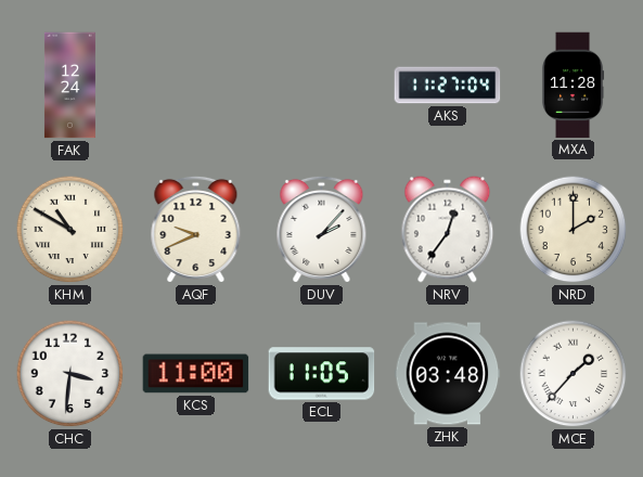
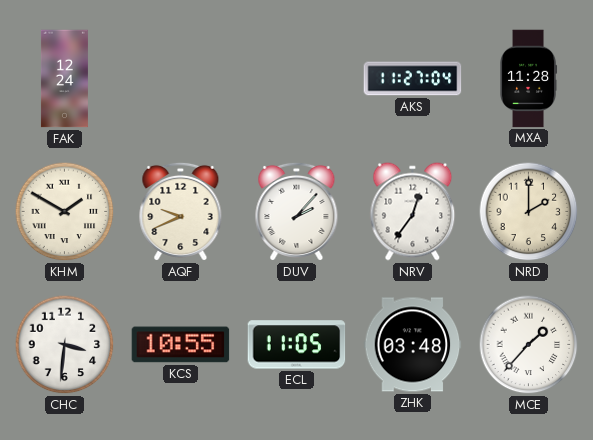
KHM: 10:50 -> 1:50
KCS: 11:00 -> 10:55
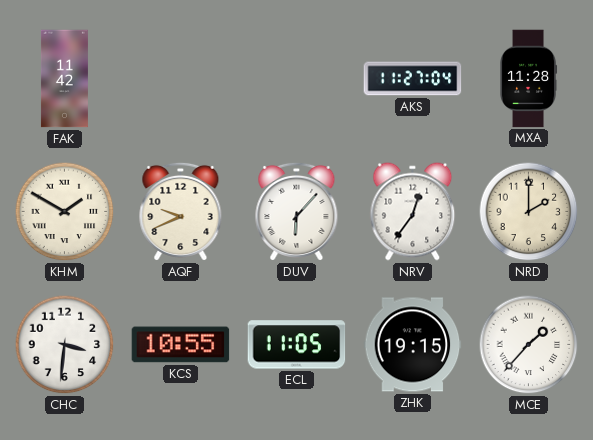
FAK: 12:24 -> 11:42
DUV: 2:07 -> 6:07
ZHK: 03:48 -> 19:15
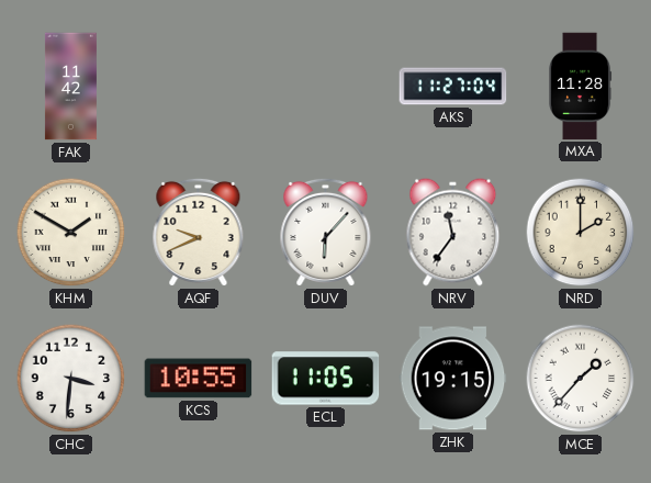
NRV: 12:36 -> 11:36
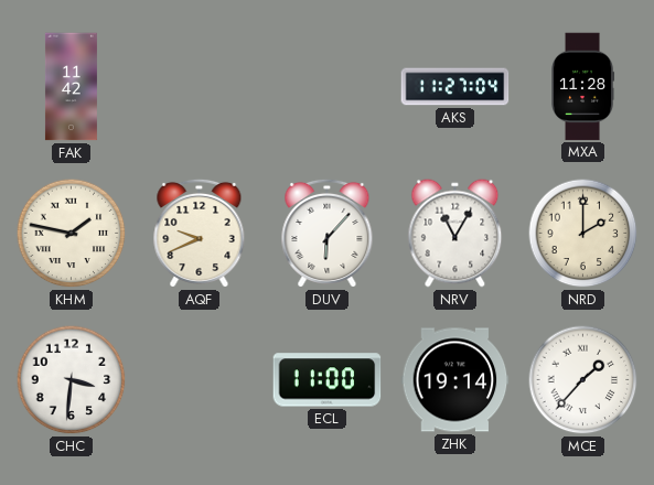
KHM: 1:50 -> 1:47
NRV: 11:36 -> 11:05
KCS: 10:55 -> none
ECL: 11:05 -> 11:00
ZHK: 19:15 -> 19:14
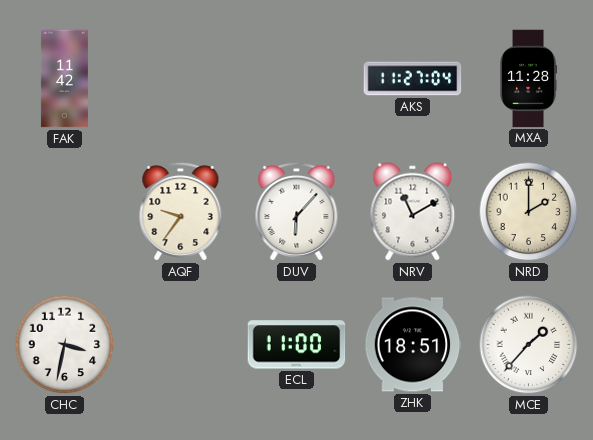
KHM: 1:47 -> none
AQF: 9:41 -> 9:36
NRV: 11:05 -> 11:10
CHC: 3:31 -> 3:32
ZHK: 19:14 -> 18:51
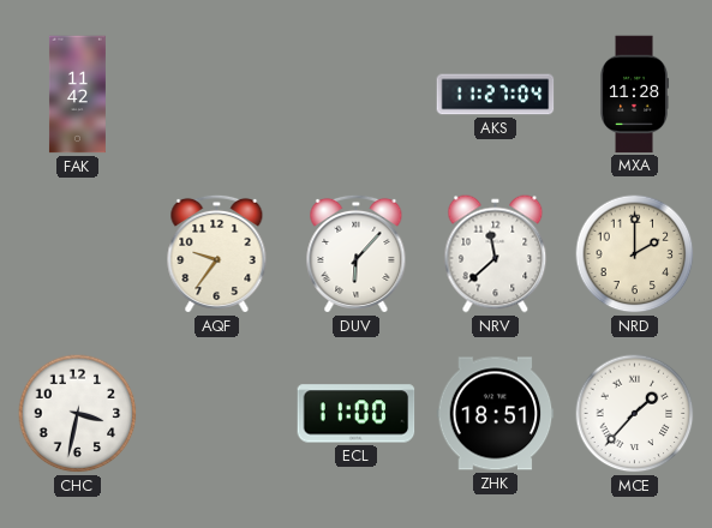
NRV: 11:10 -> 11:38
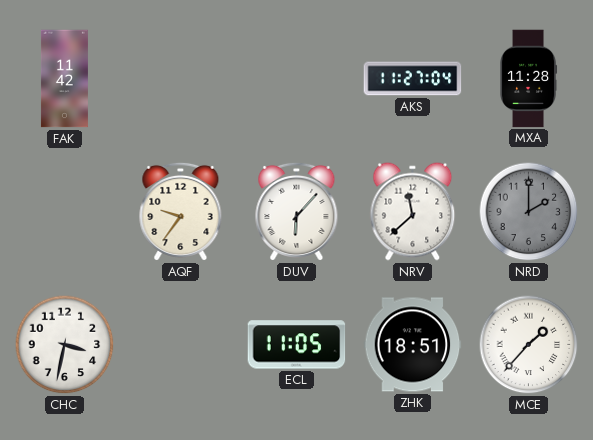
NRD dial: cream -> grey
ECL: 11:00 -> 11:05
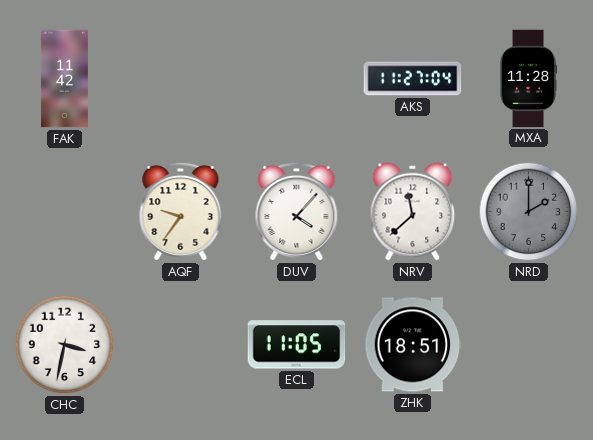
DUV: 6:07 -> 4:07
MCE: 1:37 -> none
